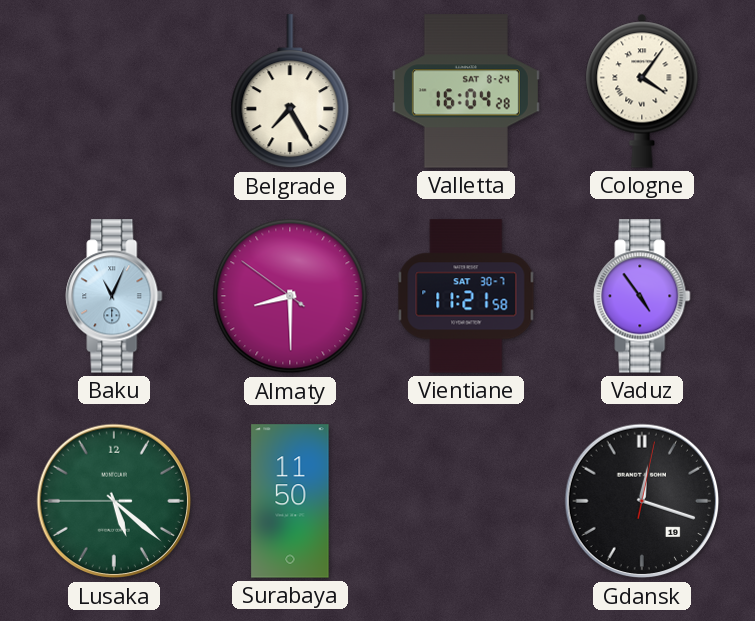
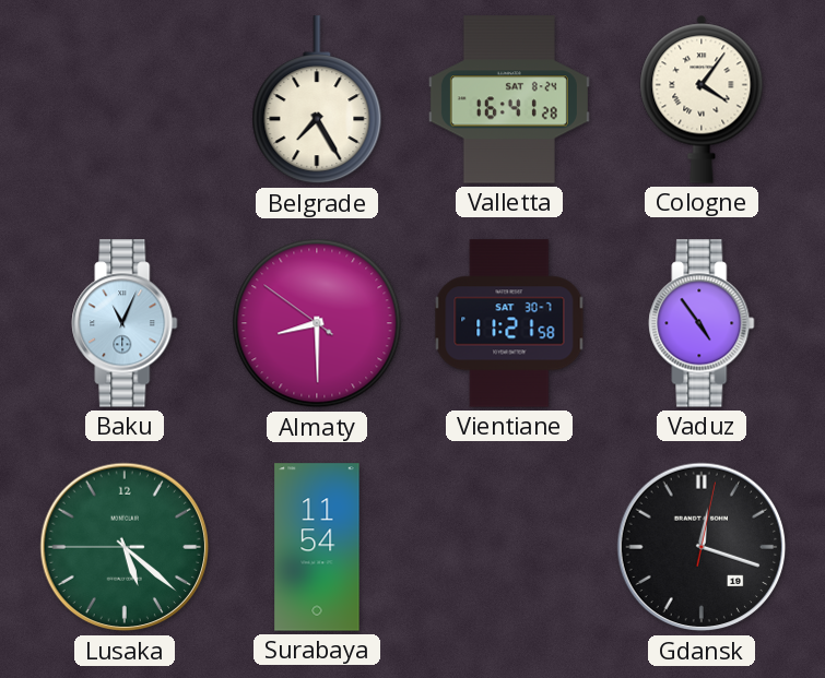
Valletta: 16:04 -> 16:41
Surabaya: 11:50 -> 11:54
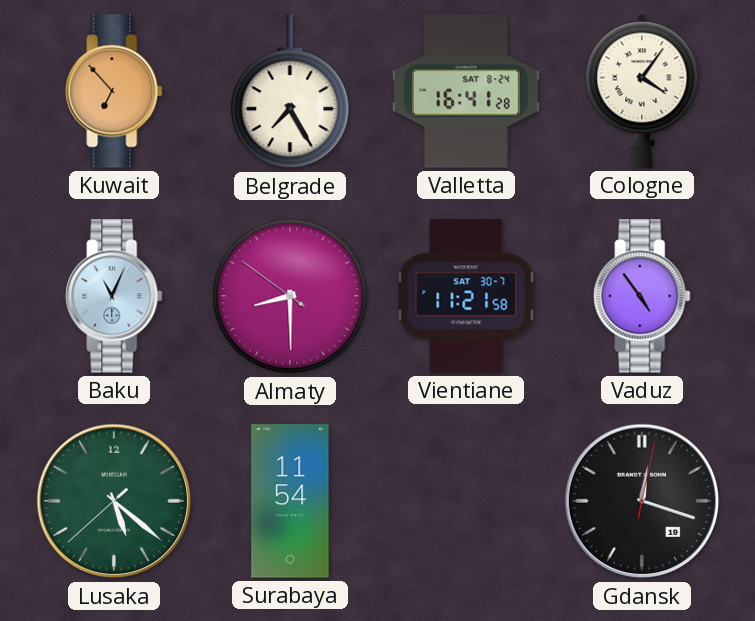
Kuwait: none -> 6:53
Lusaka: 5:21:45 -> 5:21:38
